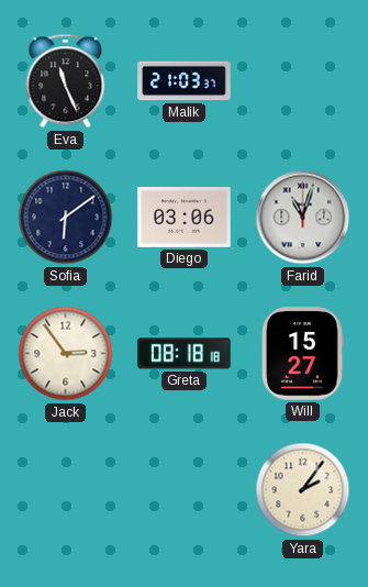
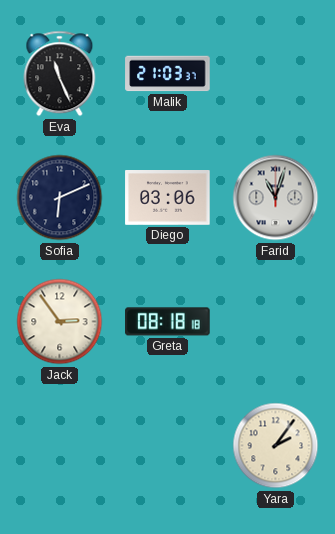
Sofia: 6:09 -> 6:11
Will: 15:27 -> none
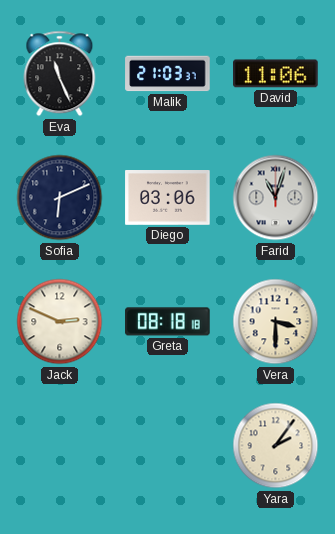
David: none -> 11:06
Jack: 2:54 -> 2:49
Vera: none -> 3:30
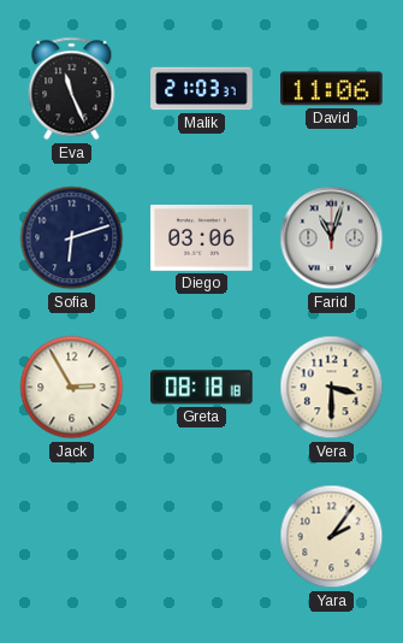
Sofia: 6:11 -> 6:12
Jack: 2:49 -> 2:55
